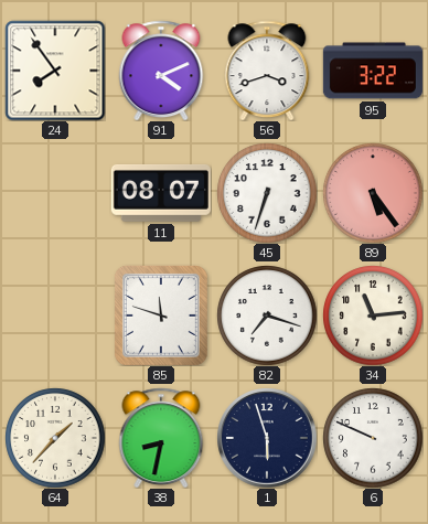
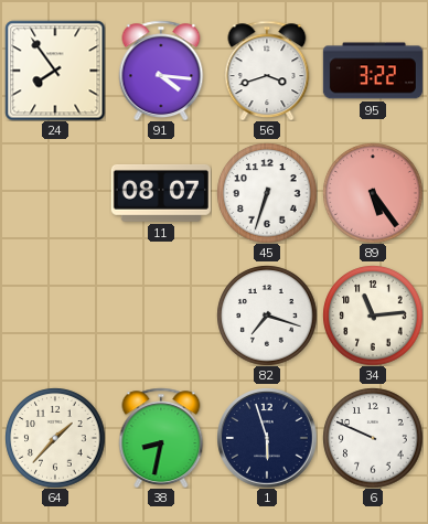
91: 4:11 -> 4:16
85: 11:48 -> none
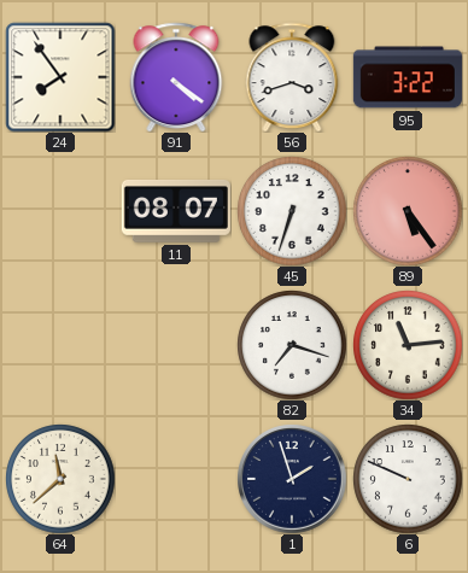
91: 4:16 -> 4:21
64: 1:37 -> 11:38
38: 8:32 -> none
1: 5:57 -> 1:57
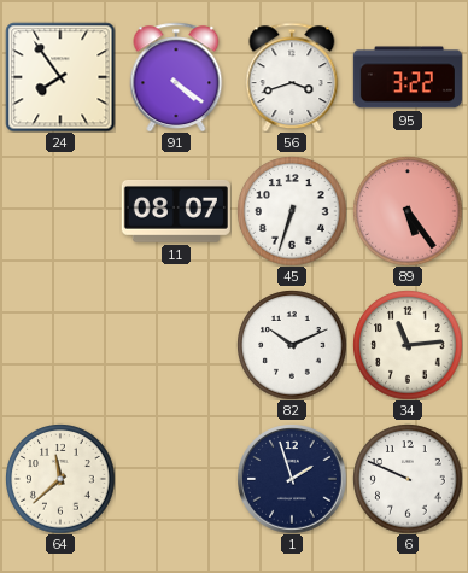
82: 7:18 -> 10:11
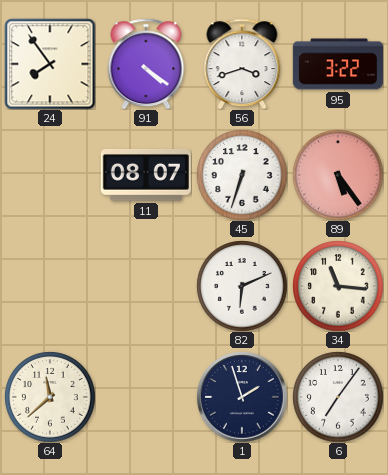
82: 10:11 -> 6:11
34: 11:14 -> 11:16
6: 9:49 -> 7:06
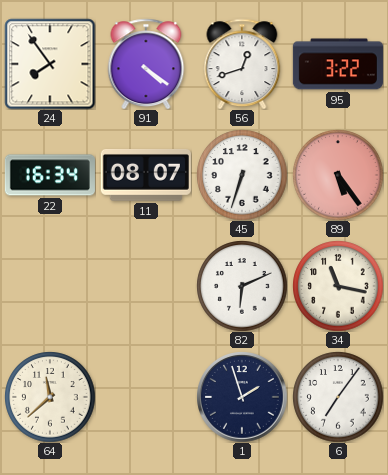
56: 3:42 -> 12:42
22: none -> 16:34
34: 11:16 -> 11:17
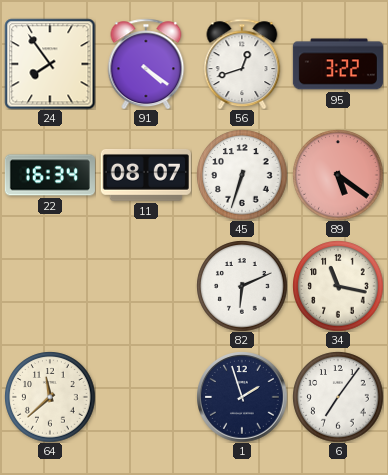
89: 5:24 -> 5:21
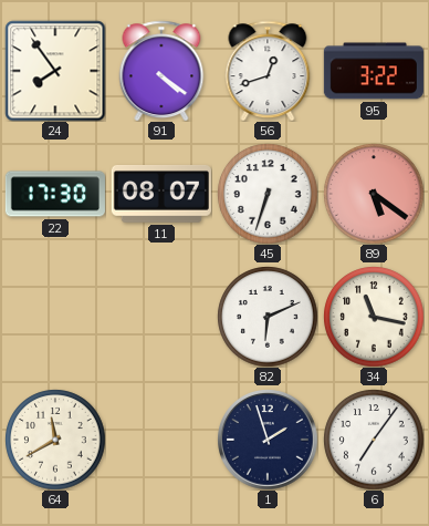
22: 16:34 -> 17:30
64: 11:38 -> 11:40
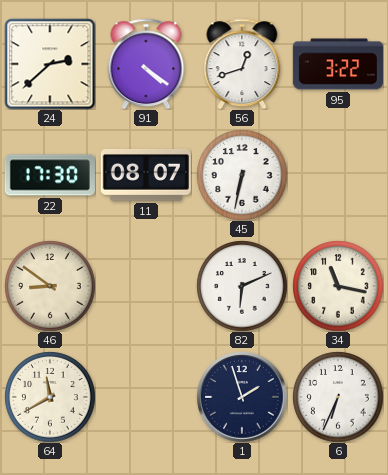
24: 7:54 -> 2:38
45: 6:33 -> 6:32
89: 5:21 -> none
46: none -> 8:51
6: 7:06 -> 6:34
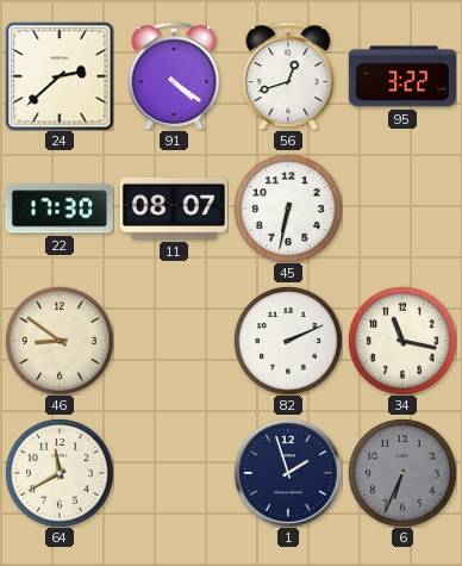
82: 6:11 -> 2:11
6 dial: white -> grey
